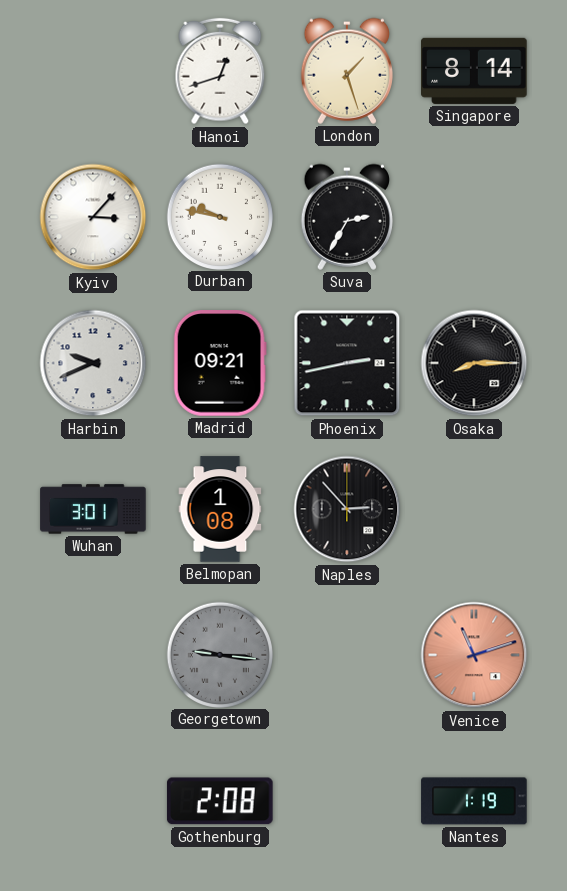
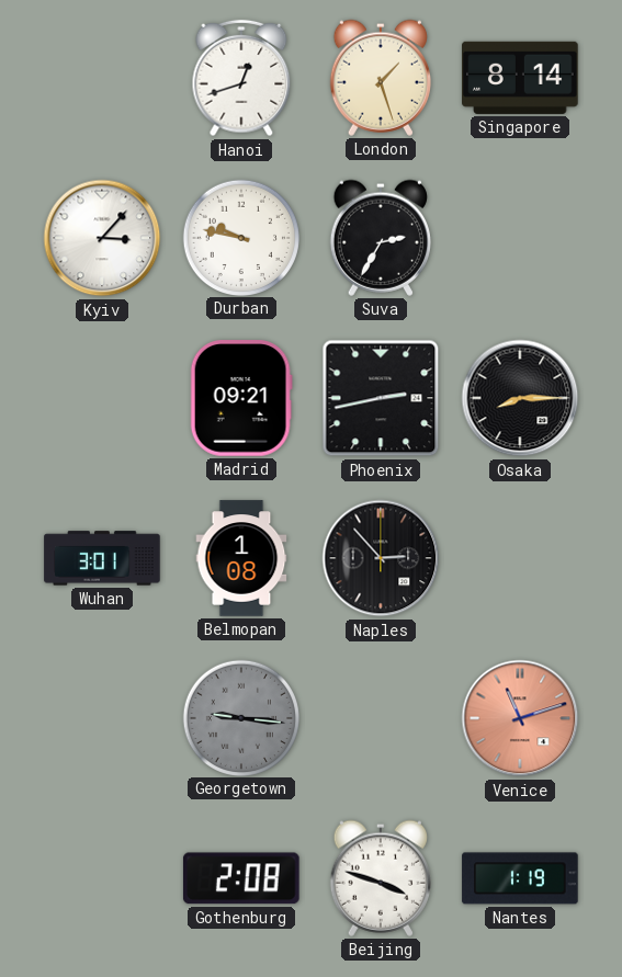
Harbin: 9:41 -> none
Beijing: none -> 3:48
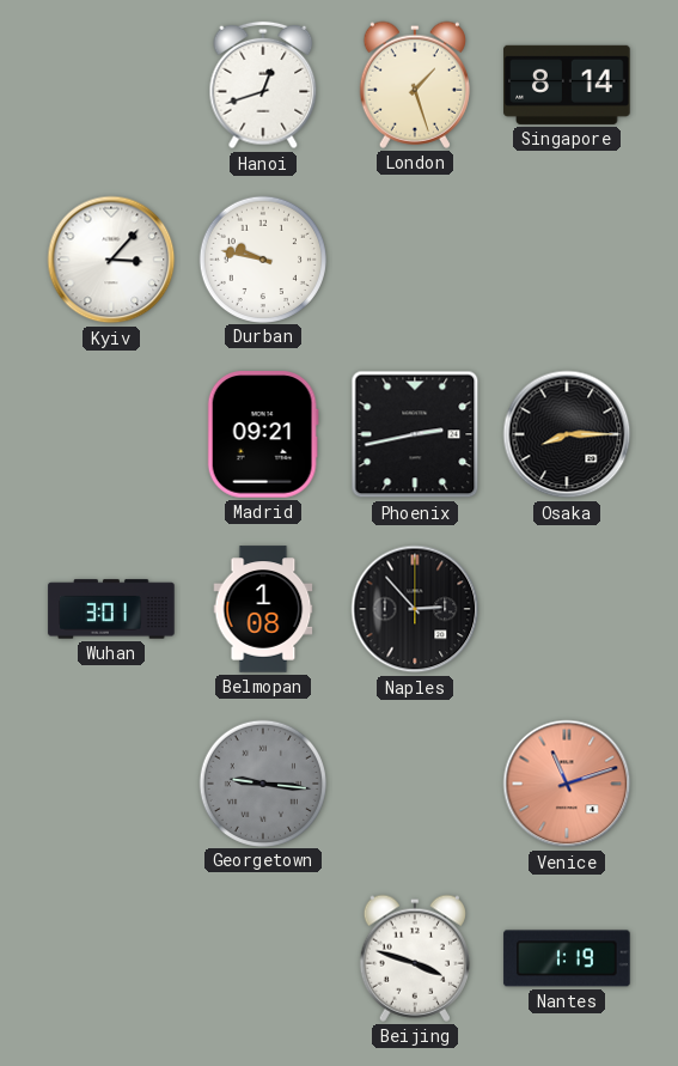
Suva: 2:35 -> none
Gothenburg: 2:08 -> none
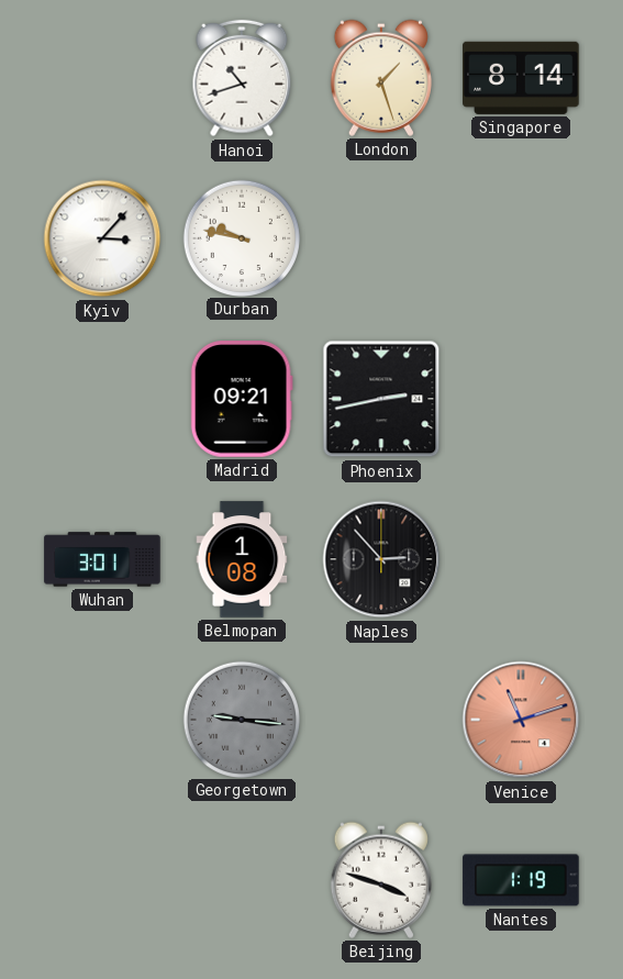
Hanoi: 12:42 -> 10:42
Osaka: 8:15 -> none
